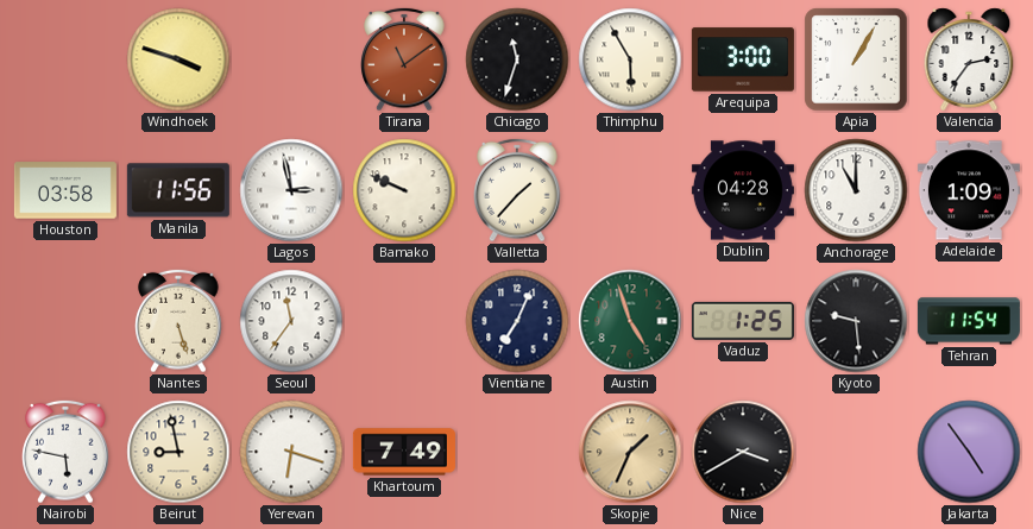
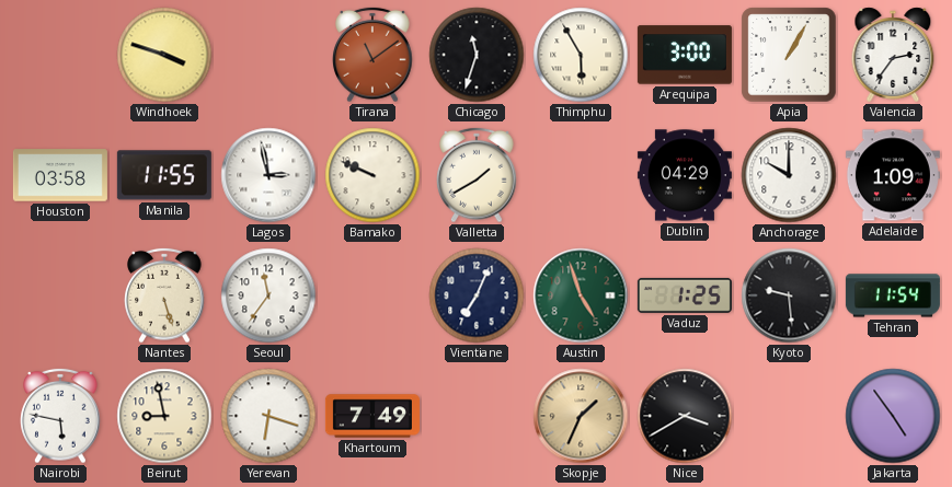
Manila: 11:56 -> 11:55
Valletta: 1:37 -> 1:40
Dublin: 04:28 -> 04:29
Anchorage: 11:00 -> 10:00
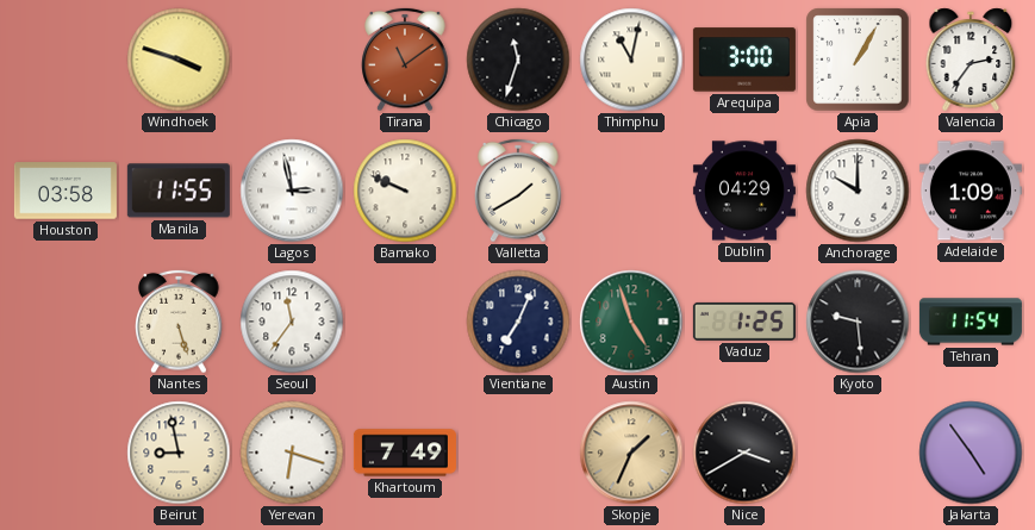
Thimphu: 5:55 -> 11:02
Nairobi: 5:47 -> none
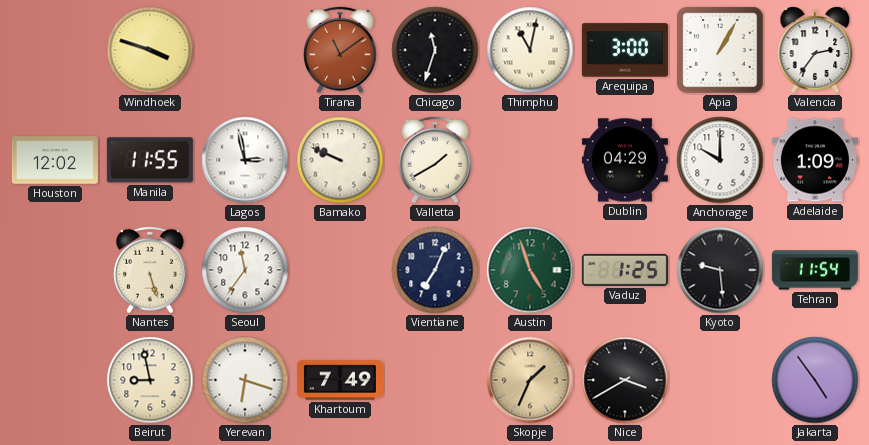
Houston: 03:58 -> 12:02
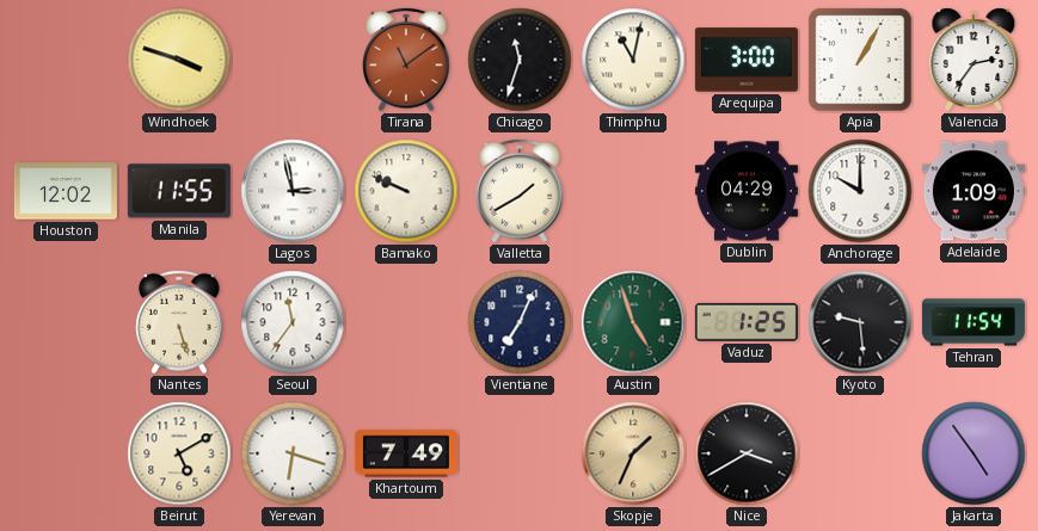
Beirut: 8:58 -> 5:10
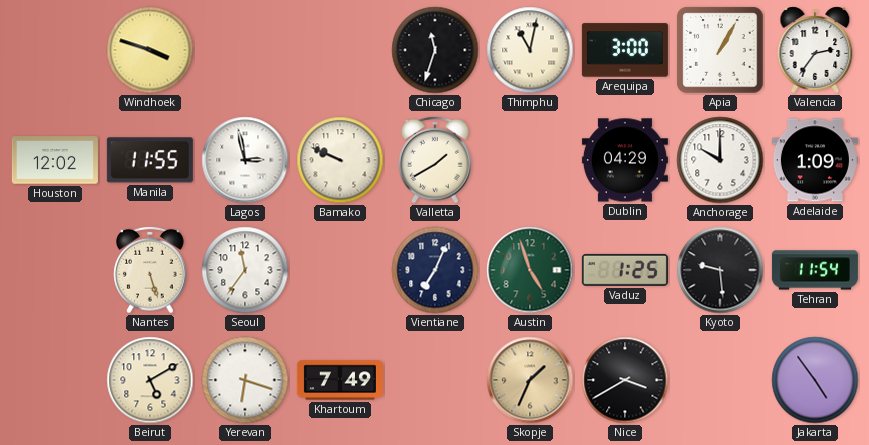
Tirana: 11:09 -> none
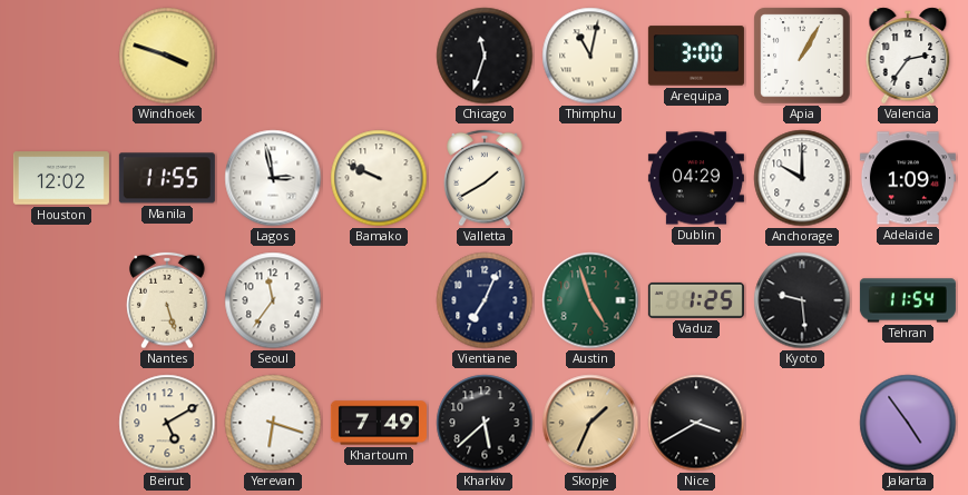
Kharkiv: none -> 5:38
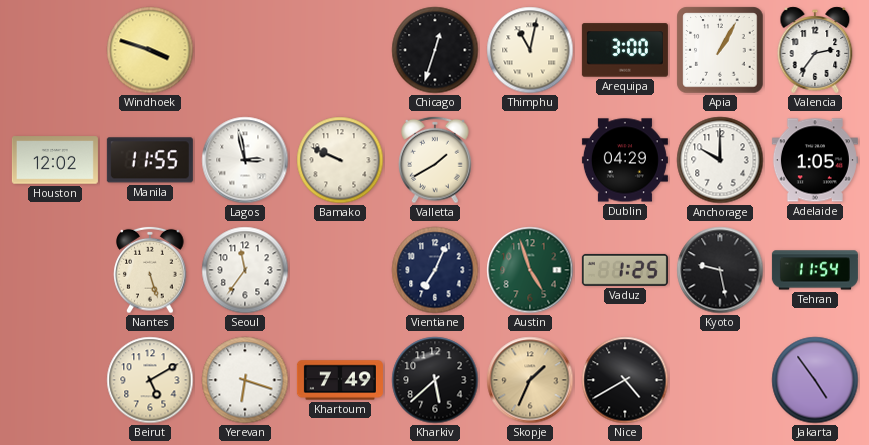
Chicago: 11:33 -> 12:33
Adelaide: 1:09 -> 1:05
Kyoto: 9:29 -> 9:28
Nice: 3:40 -> 4:40
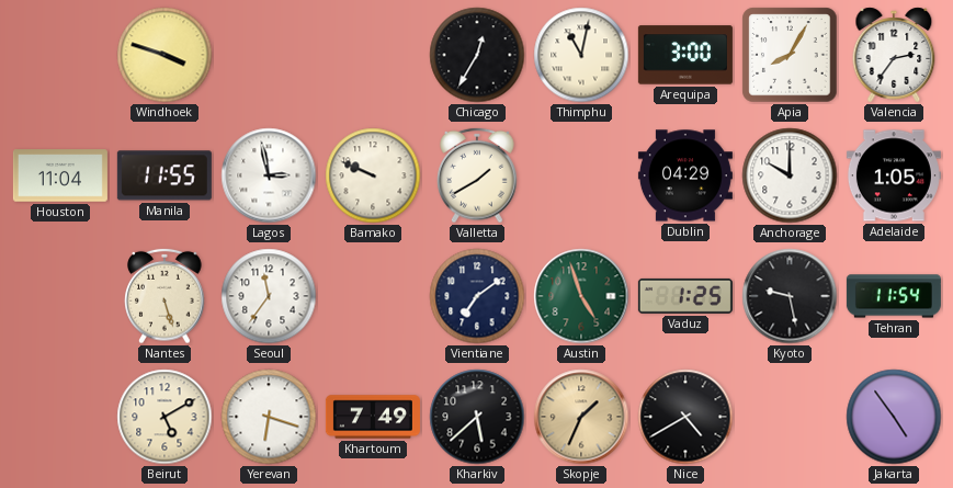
Chicago: 12:33 -> 12:35
Apia: 1:05 -> 8:05
Houston: 12:02 -> 11:04
Vientiane: 7:04 -> 7:09
